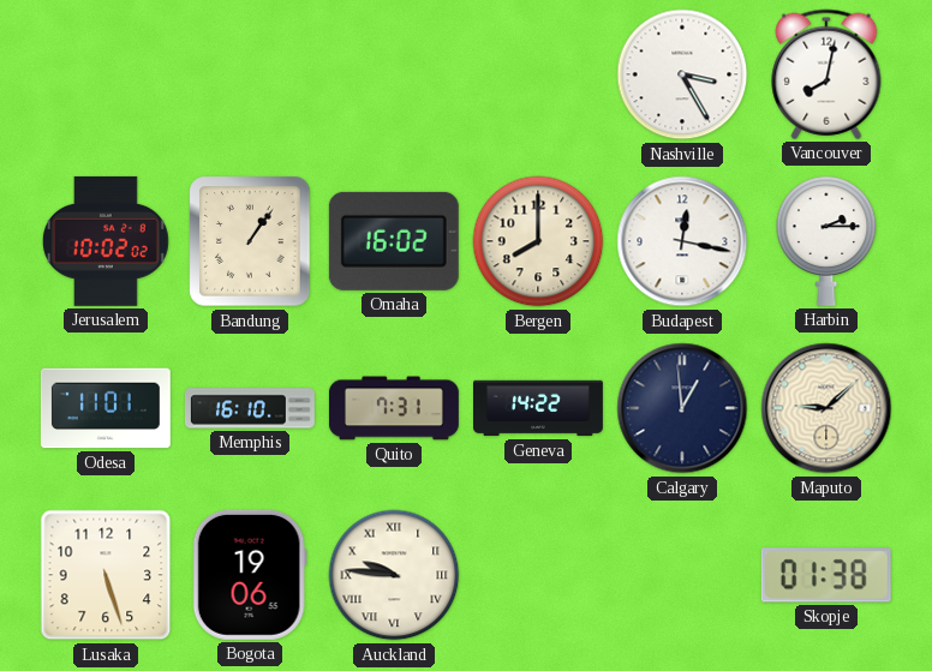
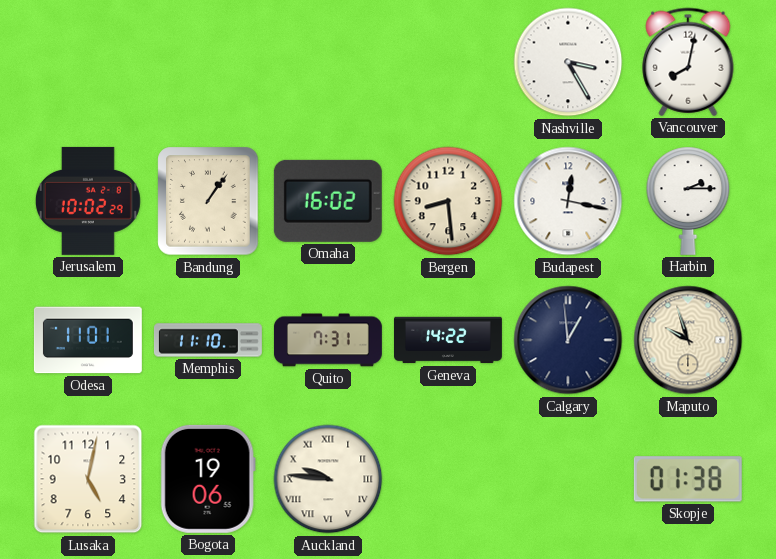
Jerusalem: 10:02:02 -> 10:02:29
Bergen: 8:00 -> 8:29
Memphis: 16:10 -> 11:10
Maputo: 9:08 -> 9:57
Lusaka: 5:27 -> 5:02
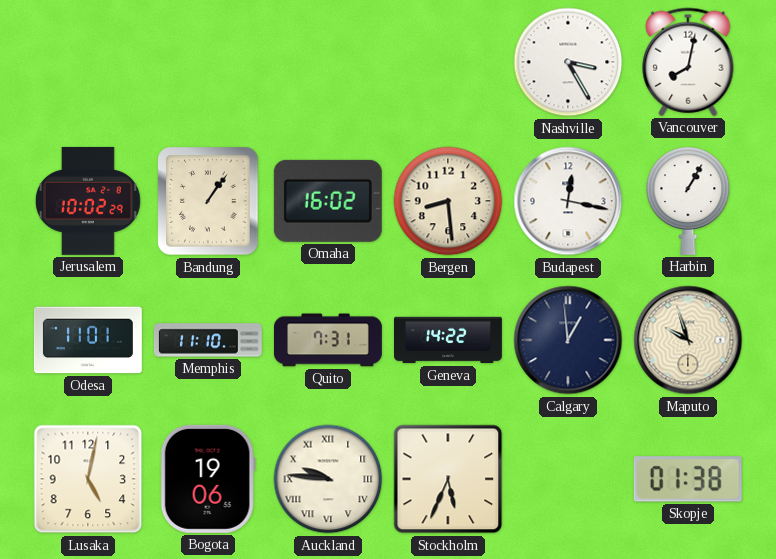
Harbin: 2:15 -> 1:05
Stockholm: none -> 5:34
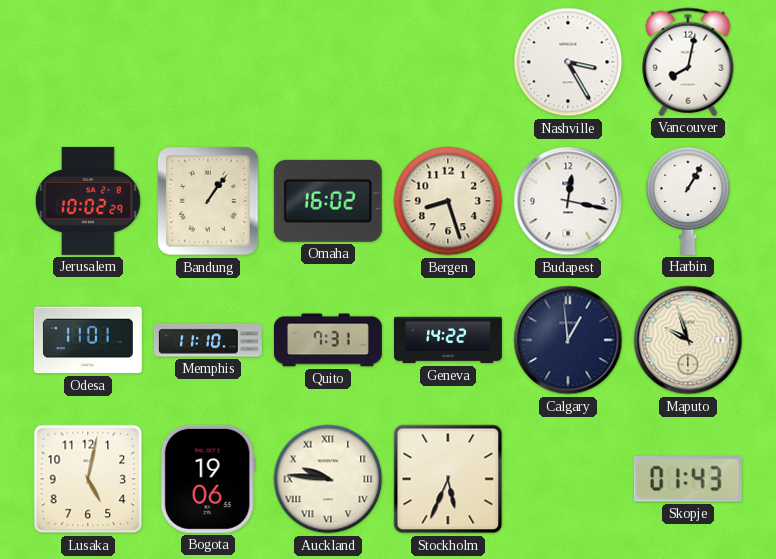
Bergen: 8:29 -> 8:27
Skopje: 01:38 -> 01:43
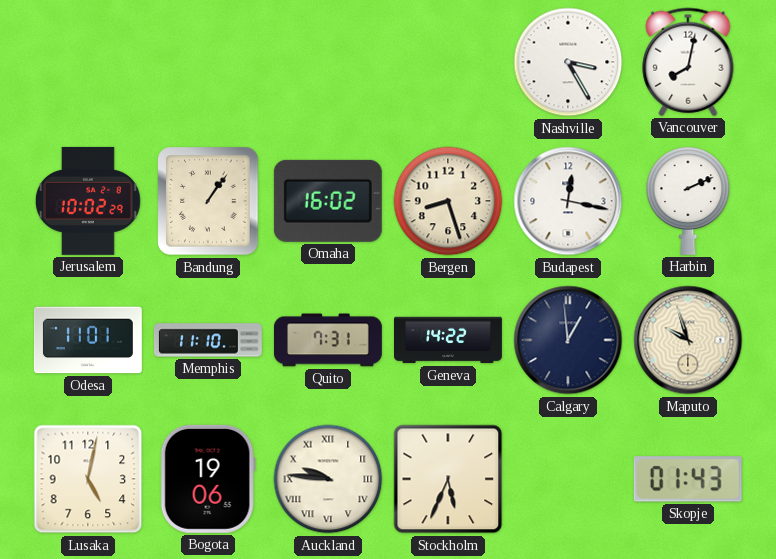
Harbin: 1:05 -> 2:11
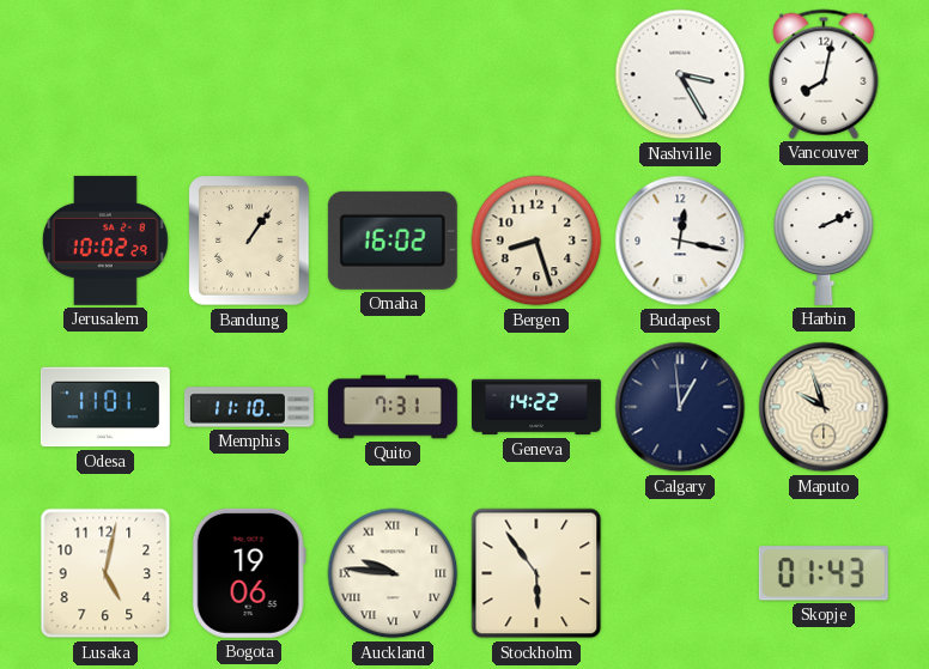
Stockholm: 5:34 -> 5:54
